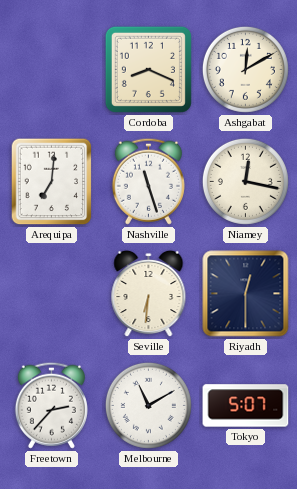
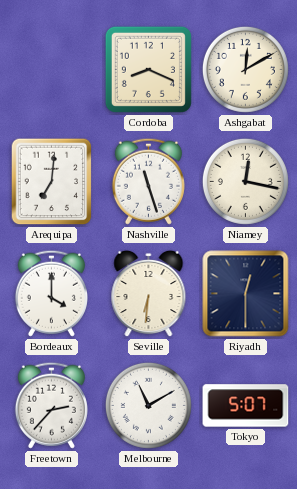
Bordeaux: none -> 4:00
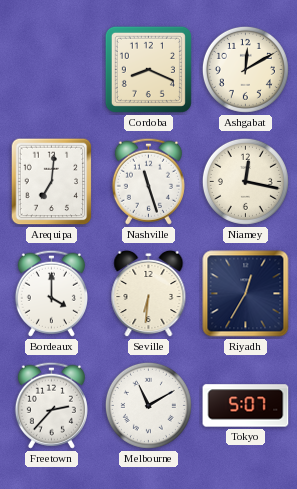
Riyadh: 12:30 -> 12:35
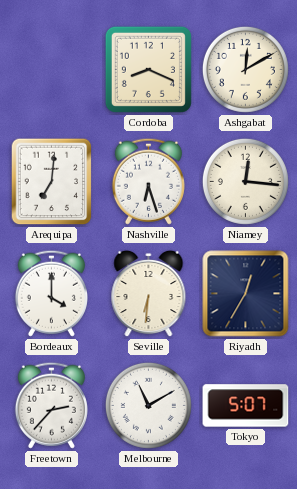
Nashville: 11:27 -> 6:27
Niamey: 12:17 -> 12:16
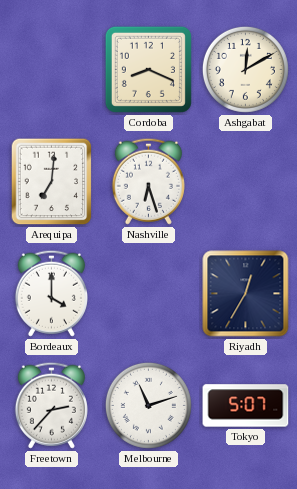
Niamey: 12:16 -> none
Seville: 6:31 -> none
Melbourne: 11:10 -> 11:12
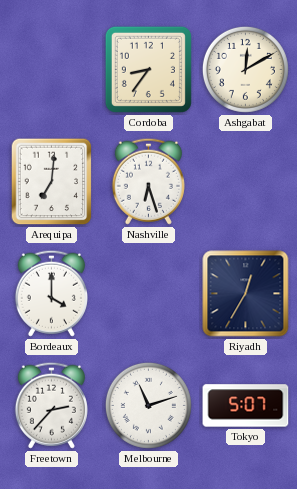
Cordoba: 8:19 -> 8:36
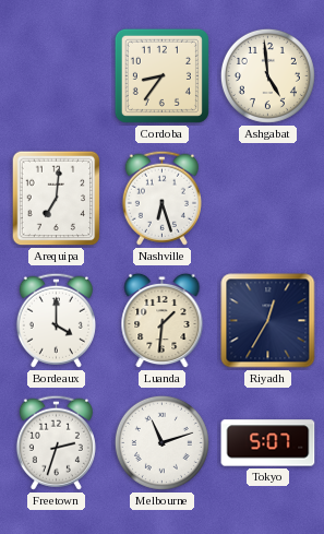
Ashgabat: 12:10 -> 4:59
Luanda: none -> 1:31
Freetown: 2:37 -> 2:33
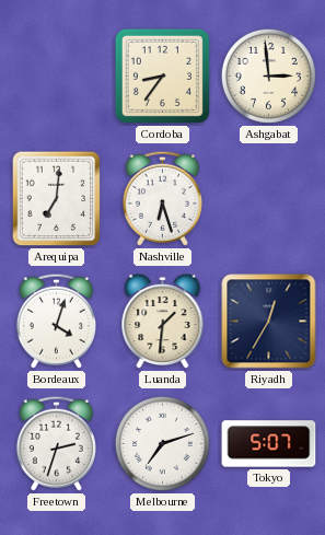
Ashgabat: 4:59 -> 2:59
Bordeaux: 4:00 -> 4:03
Melbourne: 11:12 -> 7:12
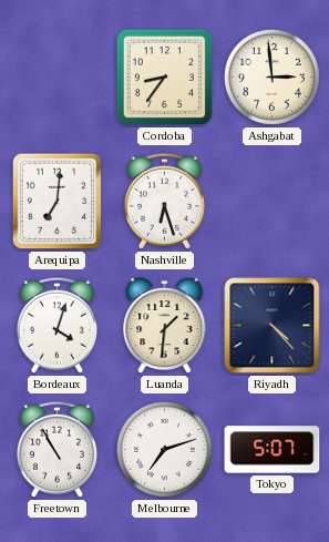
Riyadh: 12:35 -> 4:23
Freetown: 2:33 -> 10:55
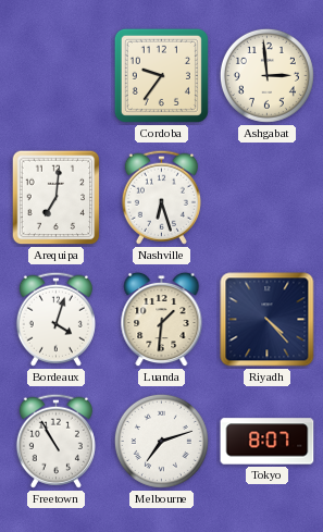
Cordoba: 8:36 -> 9:36
Tokyo: 5:07 -> 8:07
